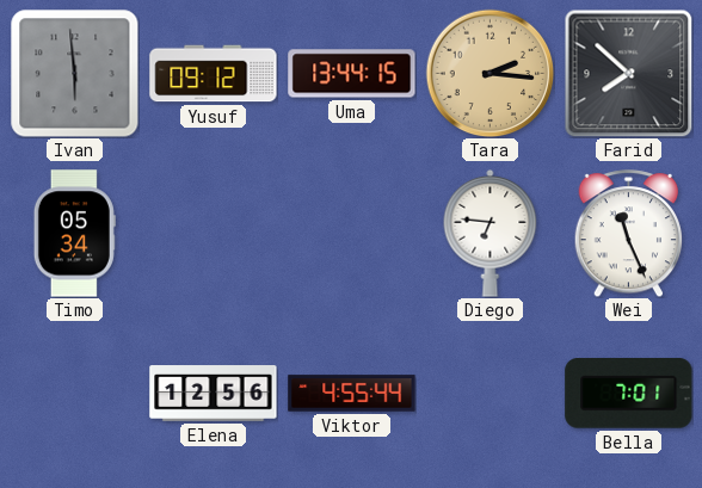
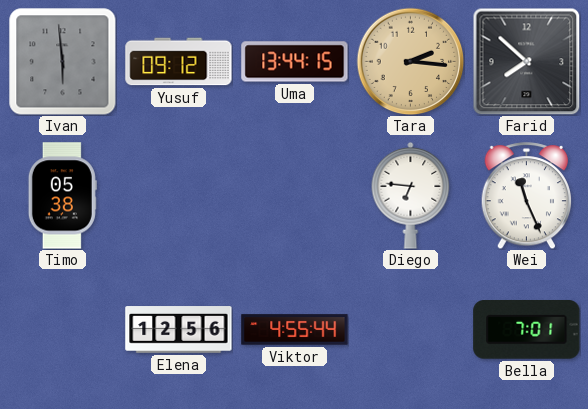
Timo: 05:34 -> 05:38
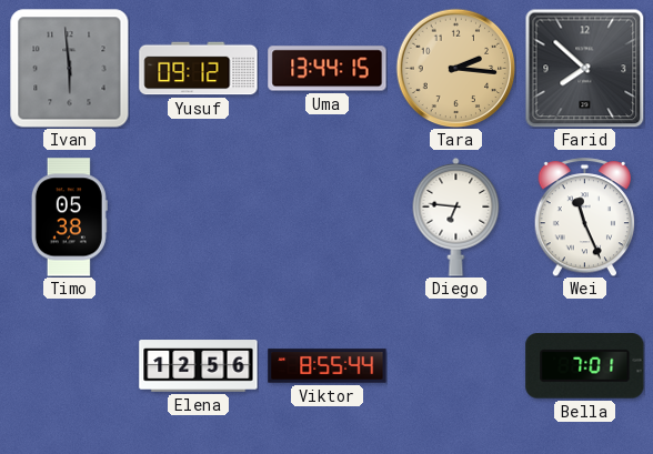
Viktor: 4:55 -> 8:55
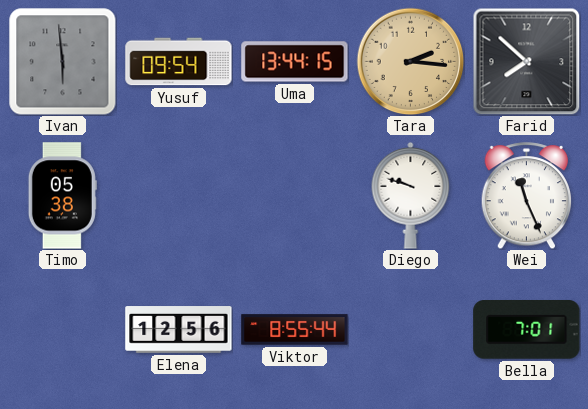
Yusuf: 09:12 -> 09:54
Diego: 6:46 -> 9:48
